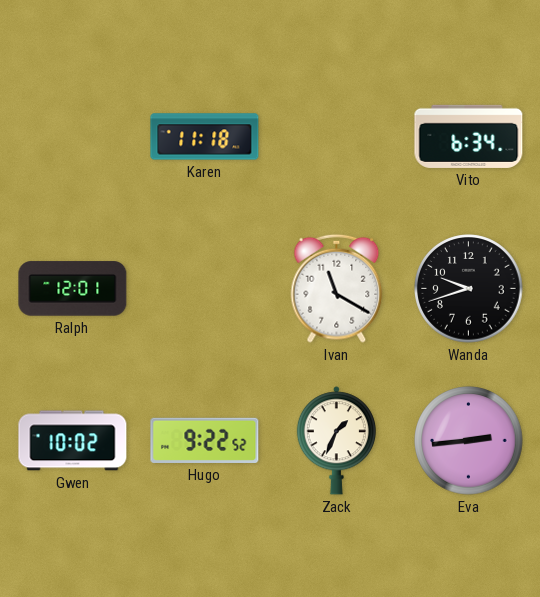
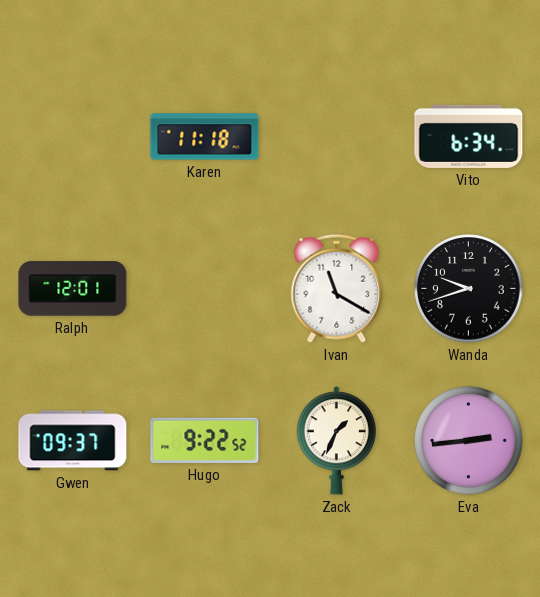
Gwen: 10:02 -> 09:37
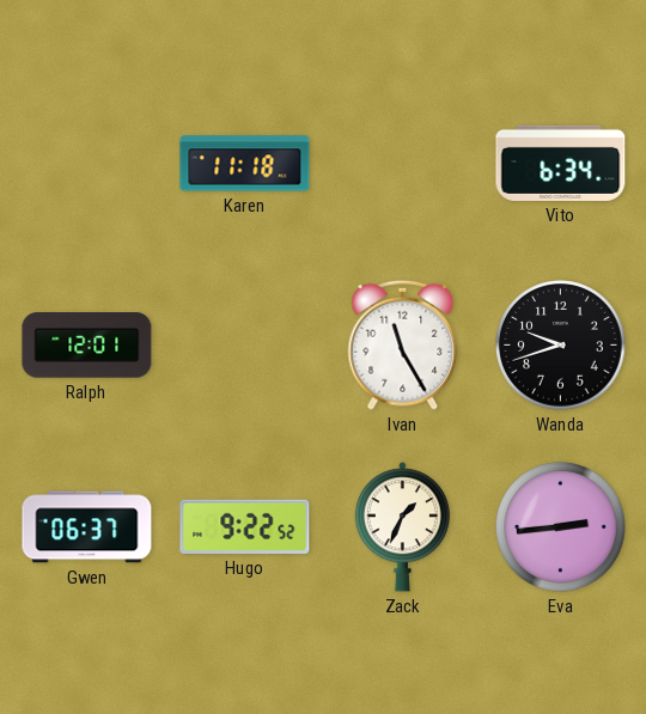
Ivan: 11:20 -> 11:25
Gwen: 09:37 -> 06:37
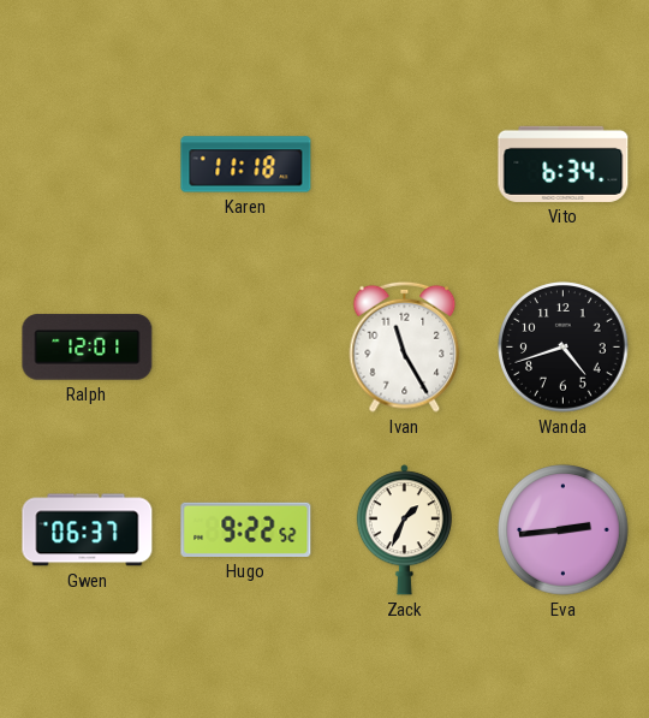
Wanda: 9:42 -> 4:42
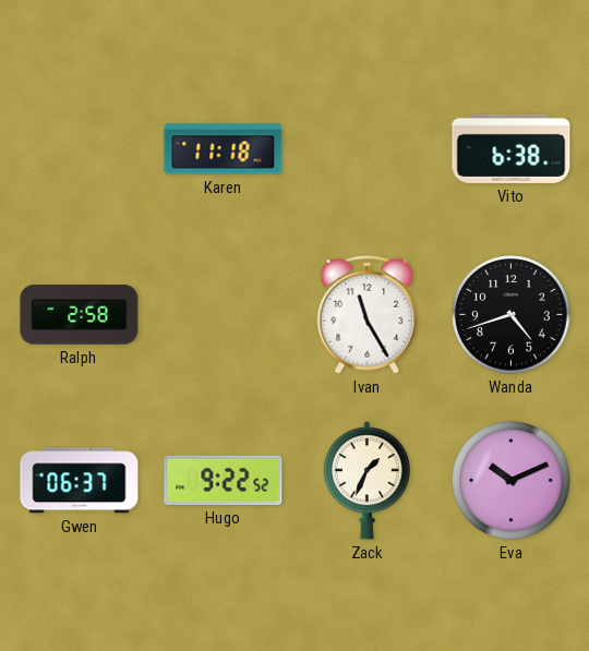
Vito: 6:34 -> 6:38
Ralph: 12:01 -> 2:58
Eva: 2:44 -> 10:11
